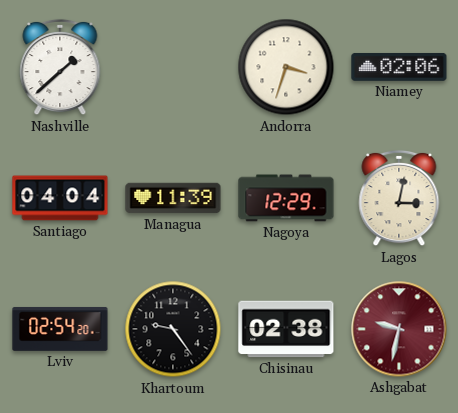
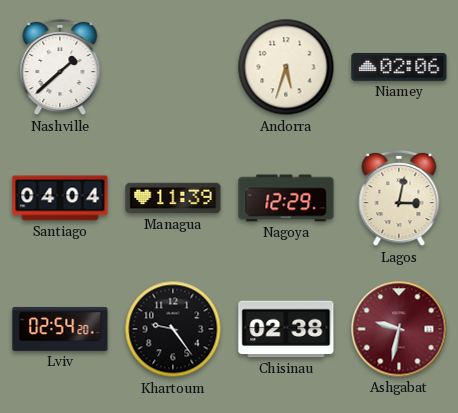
Andorra: 3:33 -> 5:33
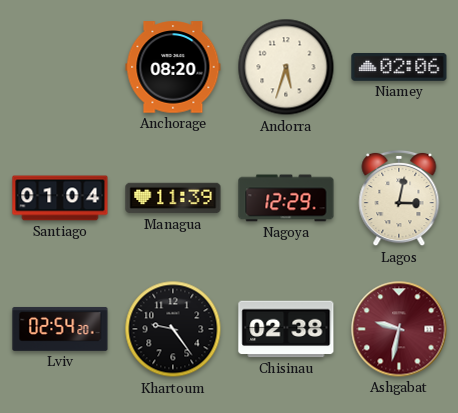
Nashville: 1:38 -> none
Anchorage: none -> 08:20
Santiago: 04:04 -> 01:04
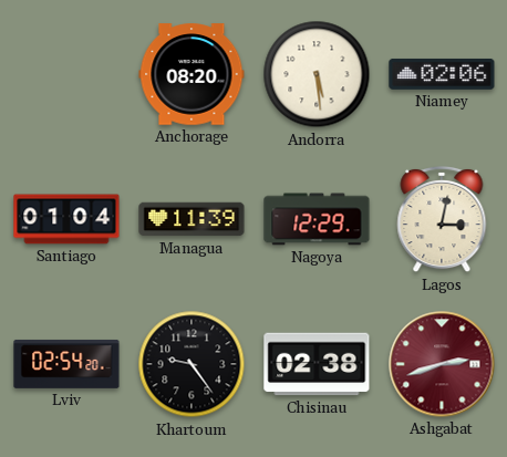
Andorra: 5:33 -> 5:29
Ashgabat: 9:32 -> 2:42
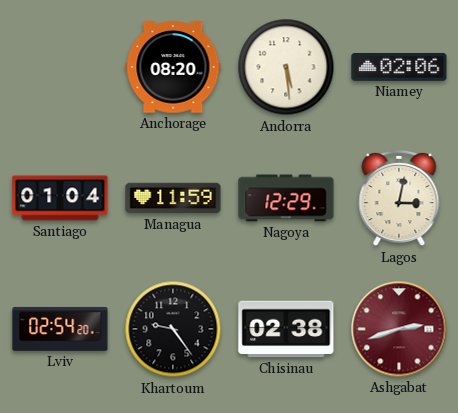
Managua: 11:39 -> 11:59
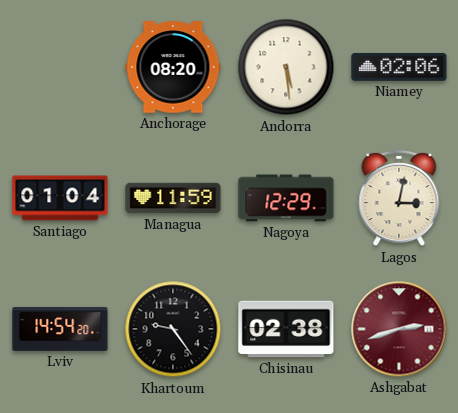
Lviv: 02:54 -> 14:54
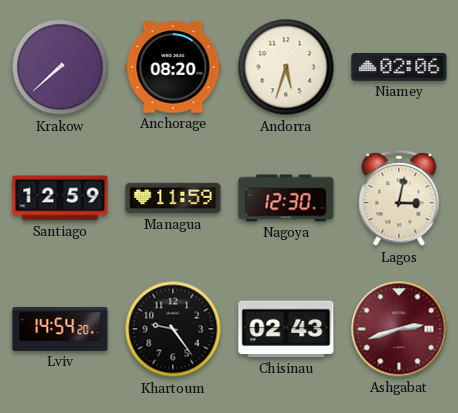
Krakow: none -> 7:38
Andorra: 5:29 -> 5:33
Santiago: 01:04 -> 12:59
Nagoya: 12:29 -> 12:30
Chisinau: 02:38 -> 02:43
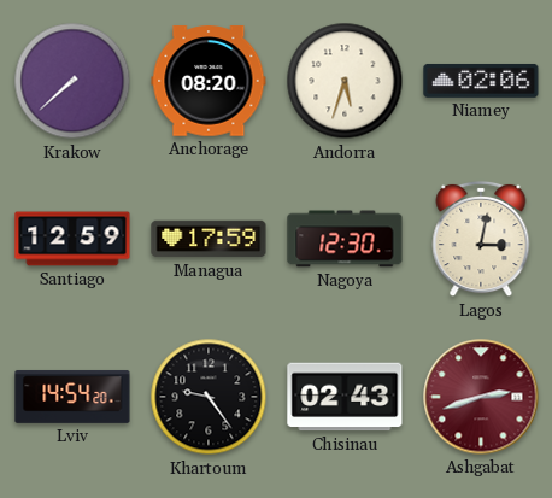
Managua: 11:59 -> 17:59
